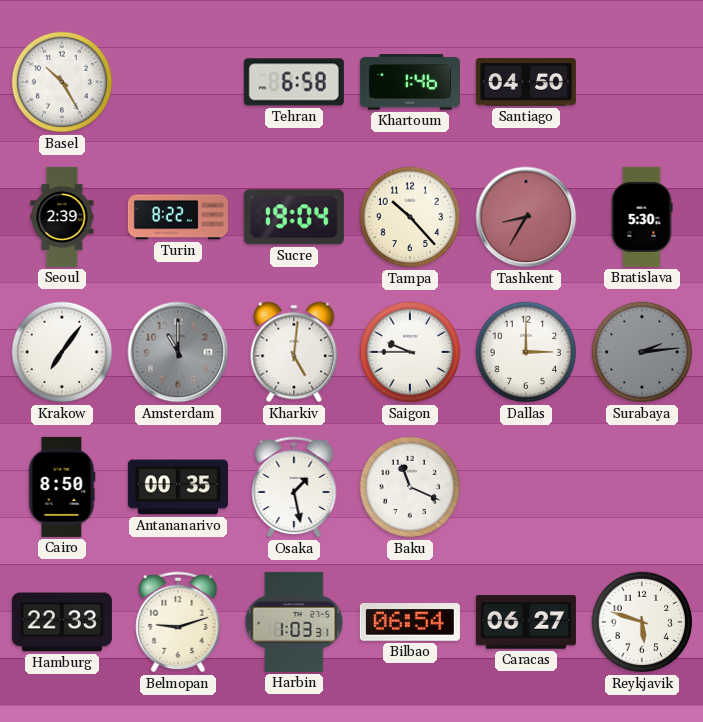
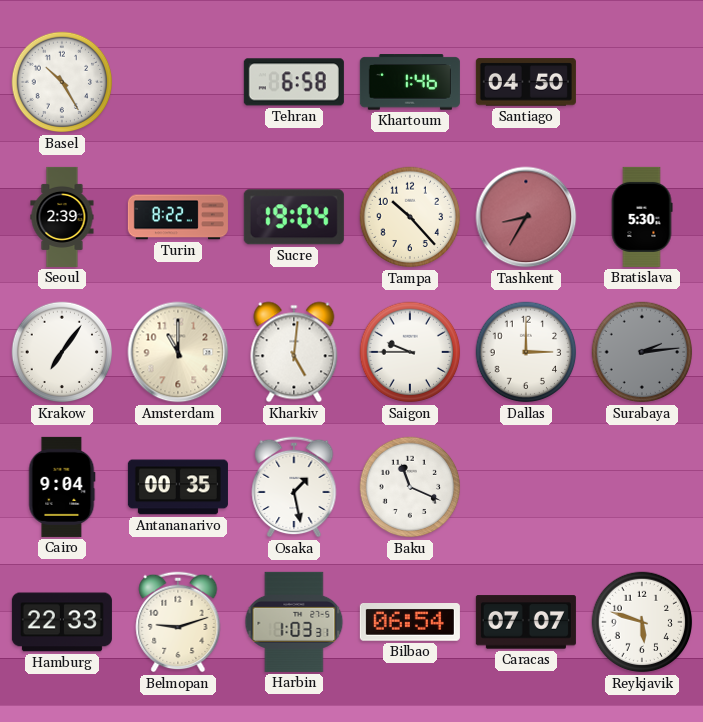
Amsterdam dial: grey -> cream
Cairo: 8:50 -> 9:04
Caracas: 06:27 -> 07:07
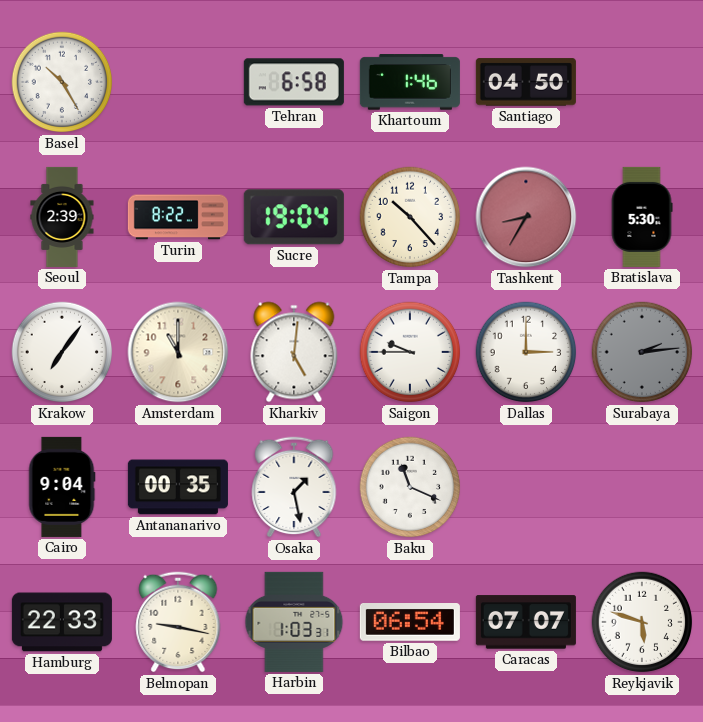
Belmopan: 9:12 -> 9:17
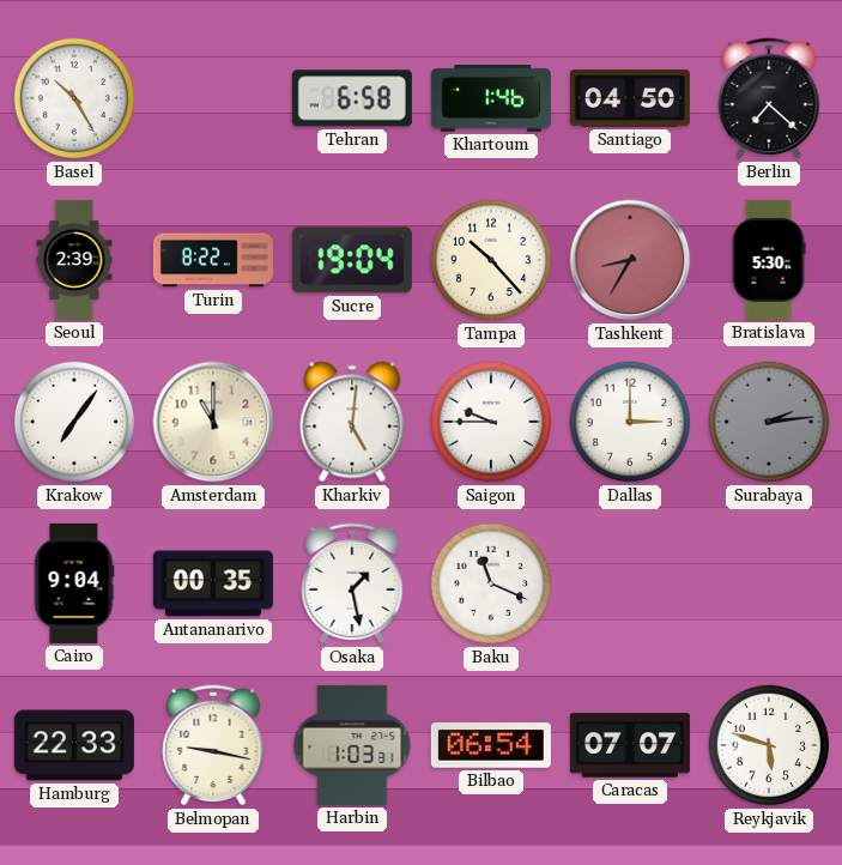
Berlin: none -> 7:22
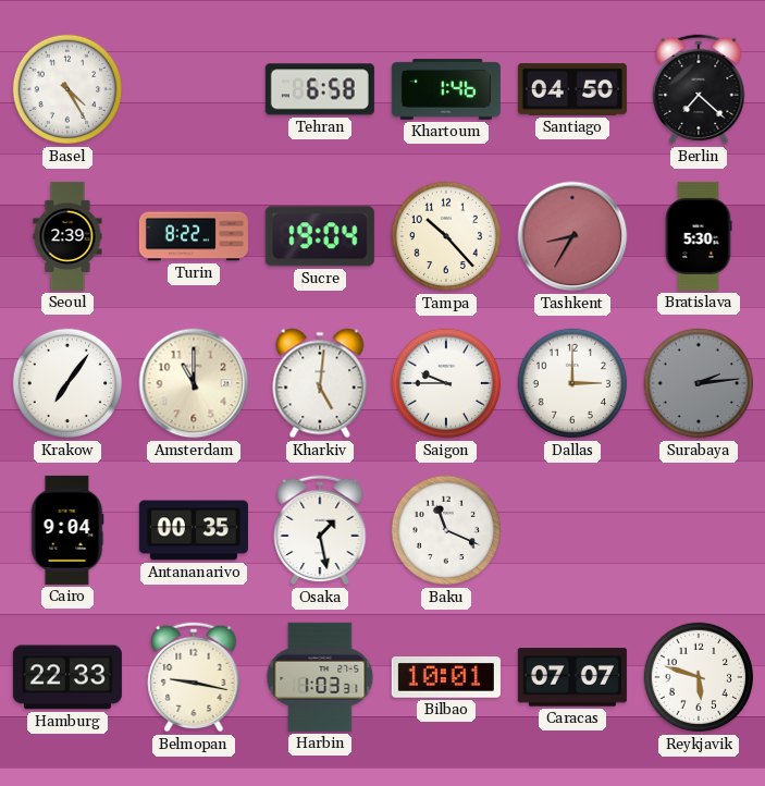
Basel: 10:25 -> 4:25
Bilbao: 06:54 -> 10:01
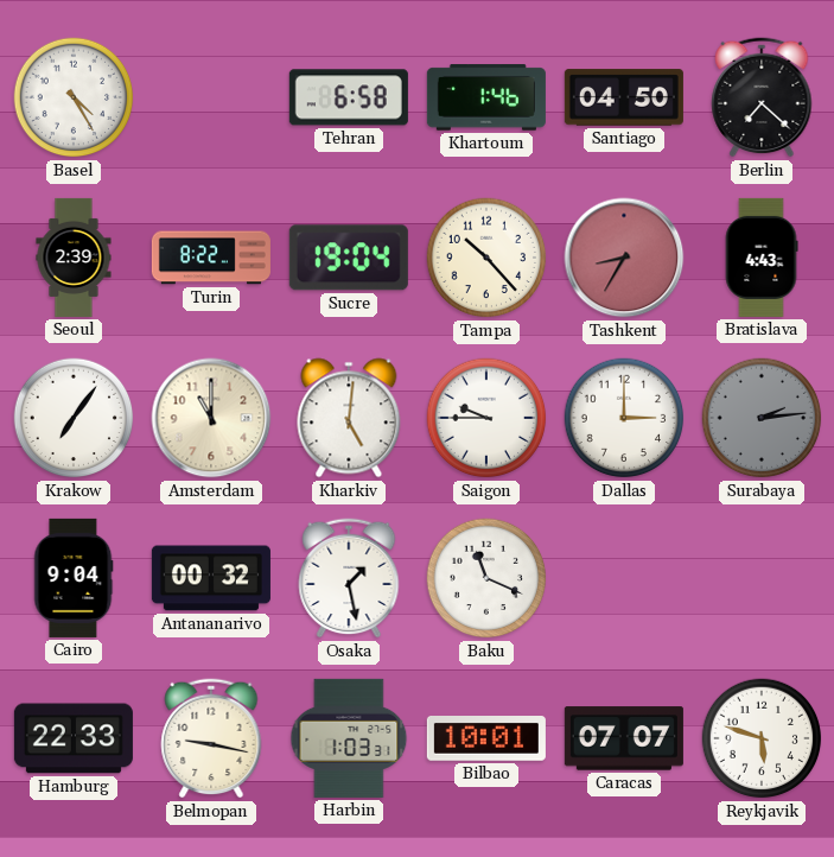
Bratislava: 5:30 -> 4:43
Antananarivo: 00:35 -> 00:32
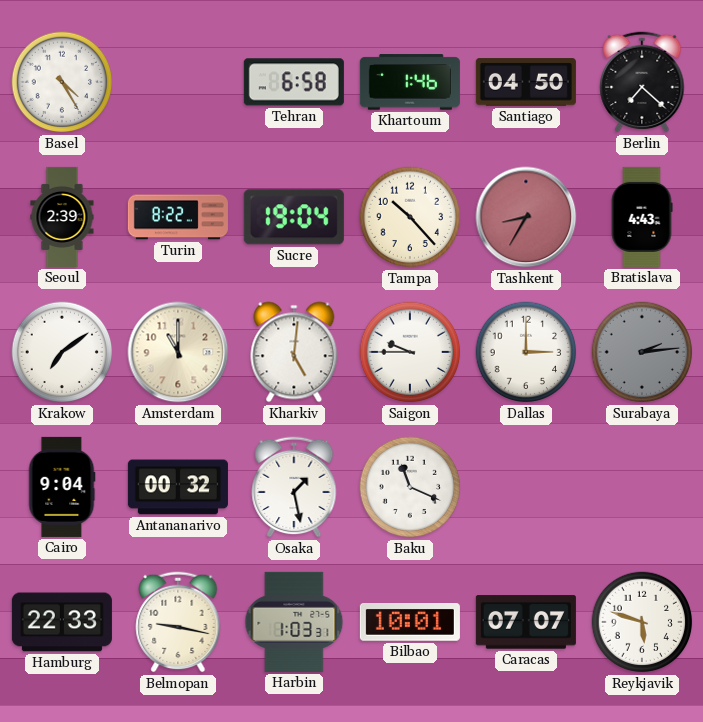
Krakow: 7:06 -> 7:09
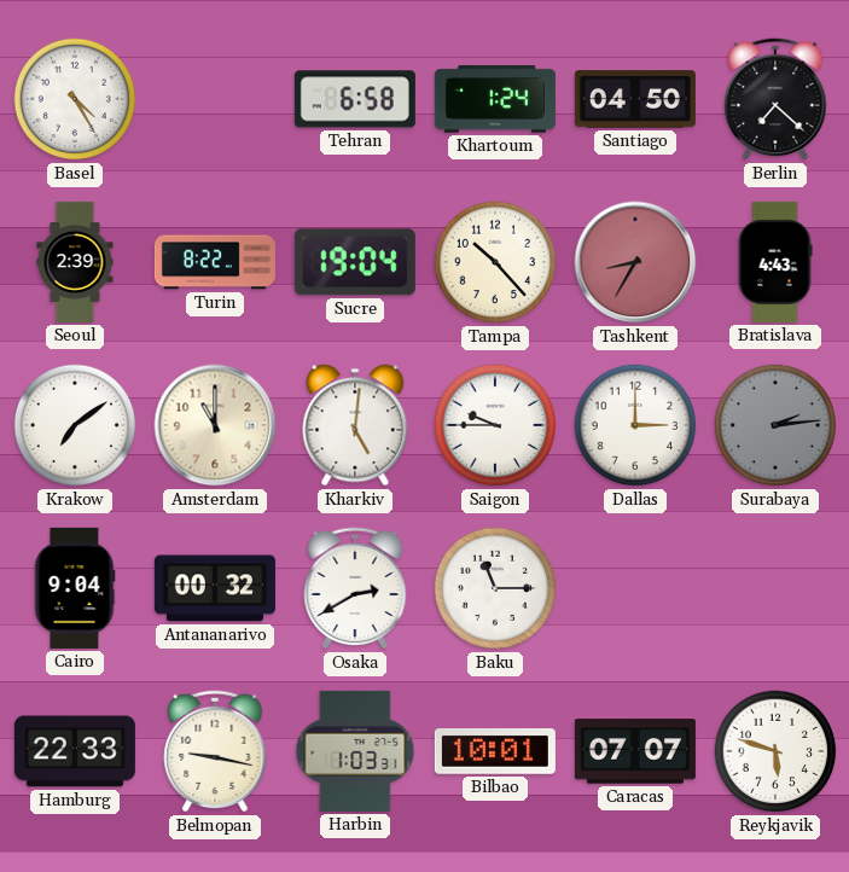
Khartoum: 1:46 -> 1:24
Osaka: 1:28 -> 2:40
Baku: 11:19 -> 11:15
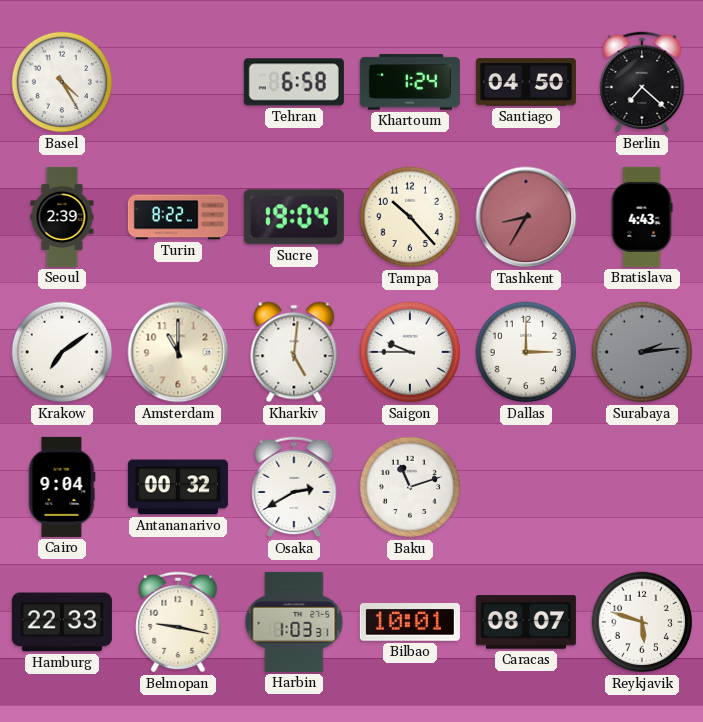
Baku: 11:15 -> 11:12
Caracas: 07:07 -> 08:07
